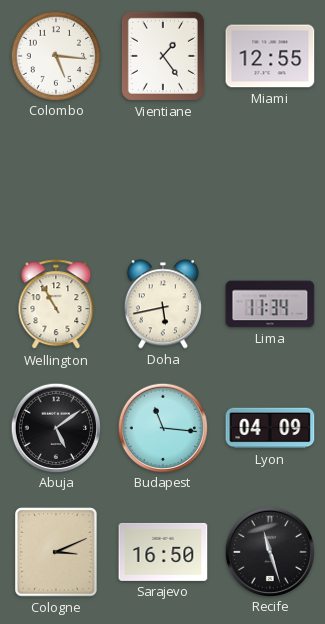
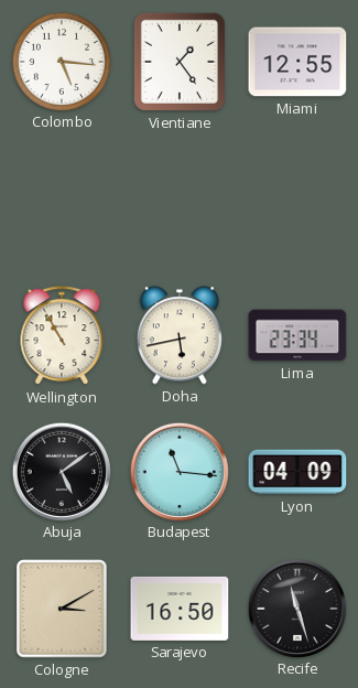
Lima: 11:34 -> 23:34
Cologne: 3:11 -> 3:10
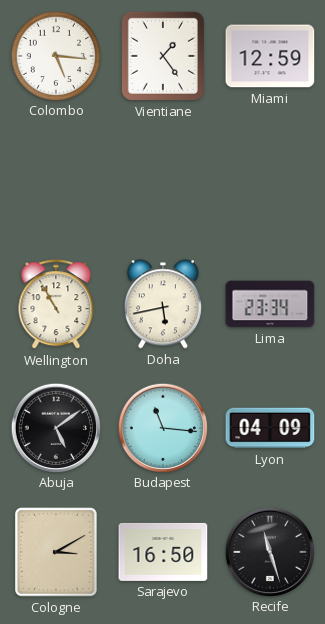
Miami: 12:55 -> 12:59
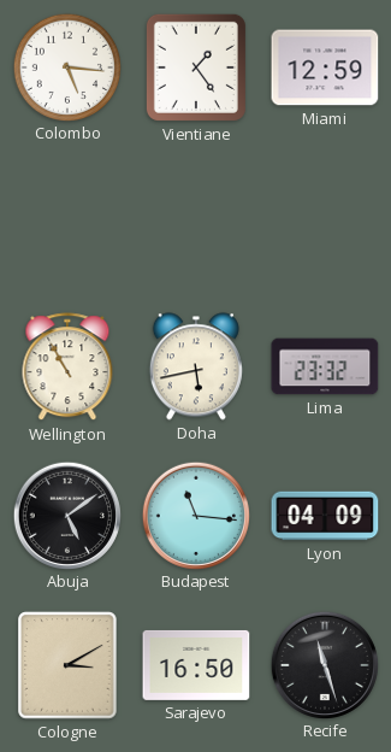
Lima: 23:34 -> 23:32
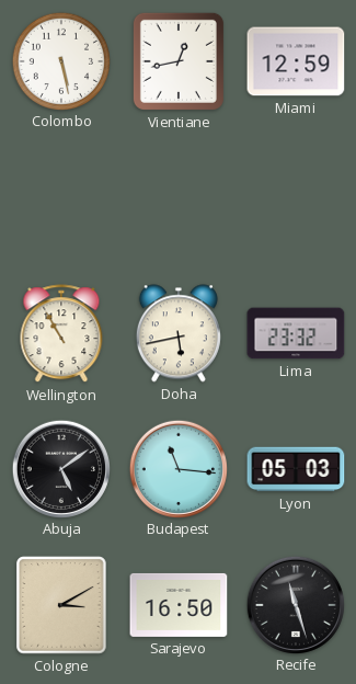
Colombo: 5:16 -> 5:28
Vientiane: 1:24 -> 12:43
Lyon: 04:09 -> 05:03
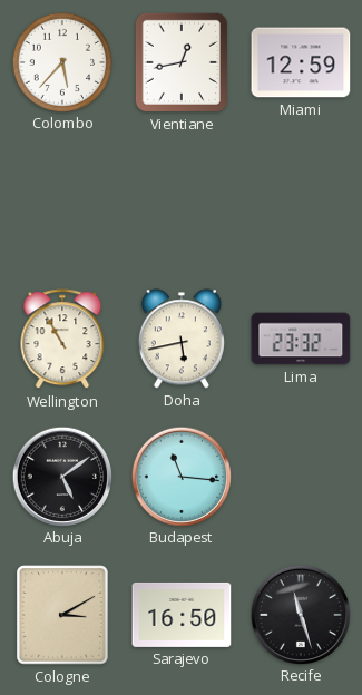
Colombo: 5:28 -> 5:37
Lyon: 05:03 -> none
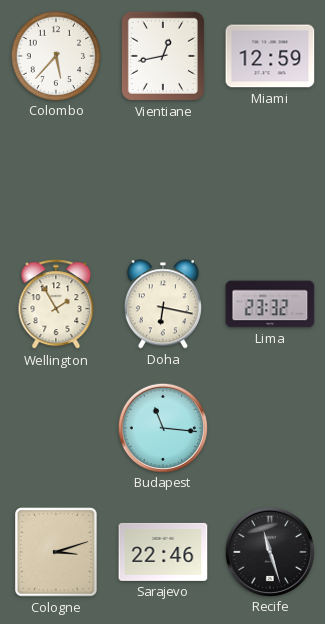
Wellington: 10:55 -> 1:55
Doha: 5:43 -> 6:17
Abuja: 5:09 -> none
Cologne: 3:10 -> 3:12
Sarajevo: 16:50 -> 22:46
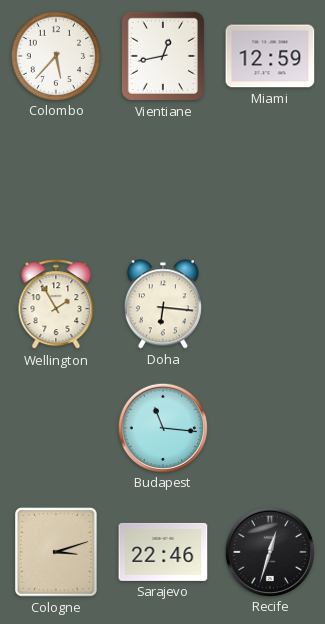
Doha: 6:17 -> 6:16
Lima: 23:32 -> none
Recife: 11:27 -> 12:33
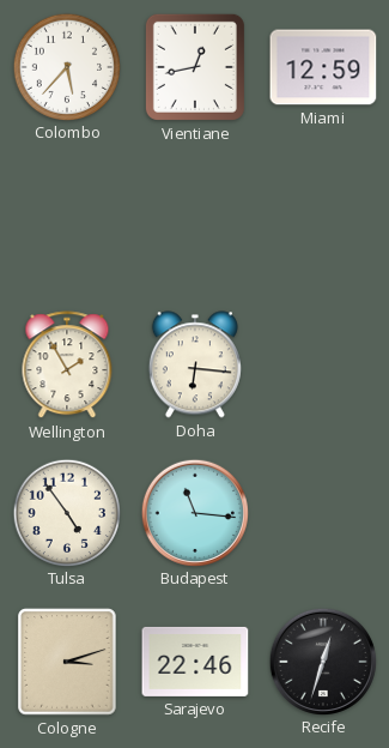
Tulsa: none -> 4:54
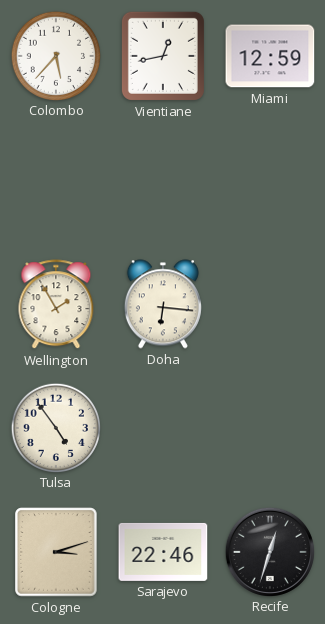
Budapest: 11:16 -> none
